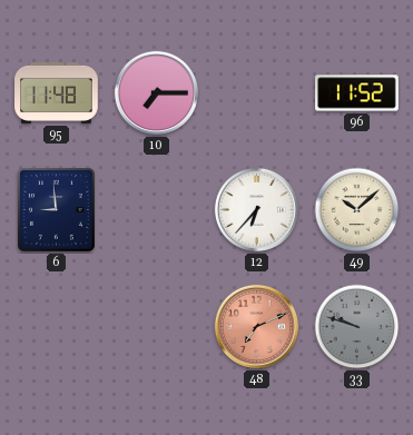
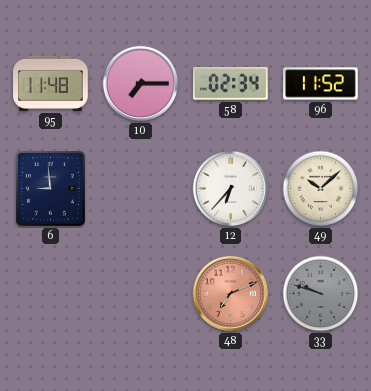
58: none -> 02:34
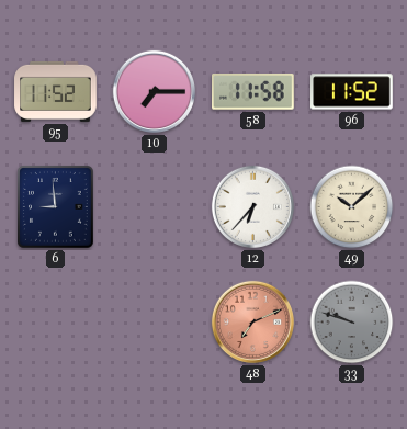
95: 11:48 -> 11:52
58: 02:34 -> 11:58
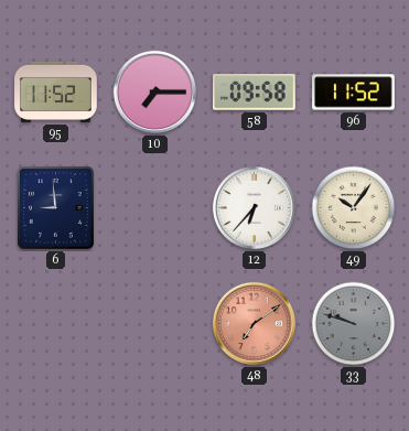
58: 11:58 -> 09:58
49: 10:08 -> 10:06
48: 7:11 -> 7:09
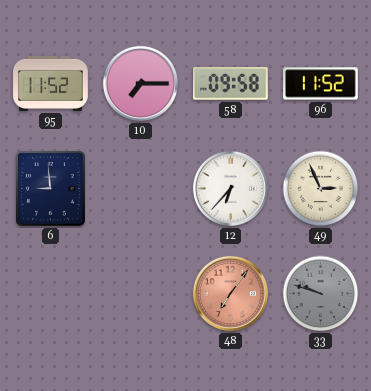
49: 10:06 -> 2:56
48: 7:09 -> 7:06
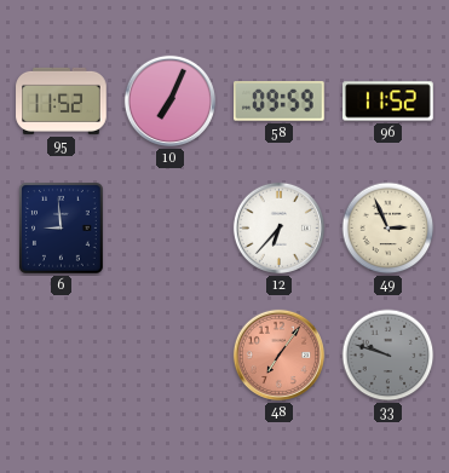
10: 7:15 -> 7:04
58: 09:58 -> 09:59
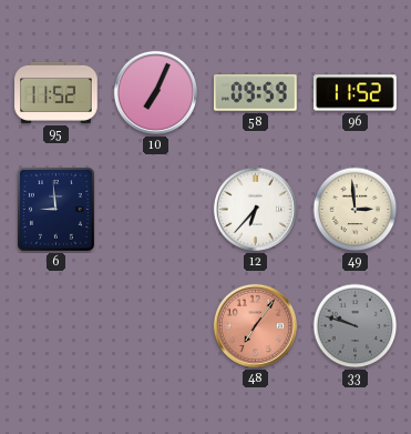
49: 2:56 -> 2:59
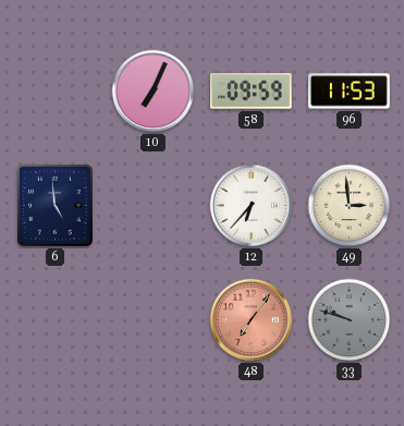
95: 11:52 -> none
96: 11:52 -> 11:53
6: 8:59 -> 4:59
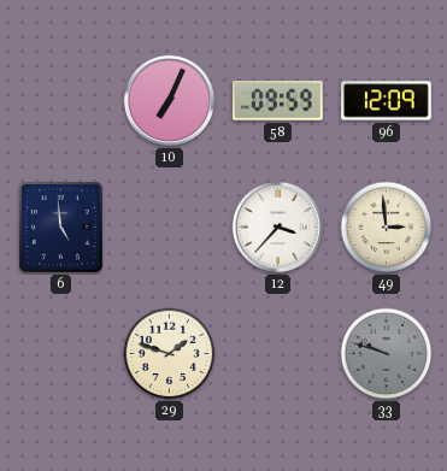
96: 11:53 -> 12:09
12: 6:37 -> 3:37
29: none -> 1:48
48: 7:06 -> none
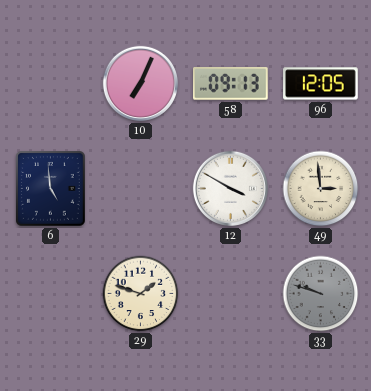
58: 09:59 -> 09:13
96: 12:09 -> 12:05
12: 3:37 -> 3:50
